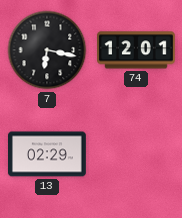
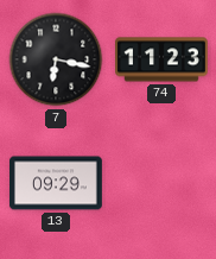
74: 12:01 -> 11:23
13: 02:29 -> 09:29
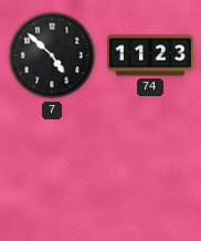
7: 6:17 -> 4:52
13: 09:29 -> none
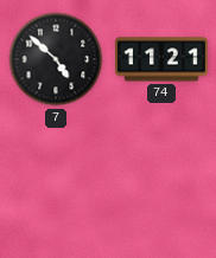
74: 11:23 -> 11:21
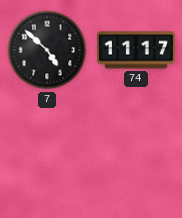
74: 11:21 -> 11:17
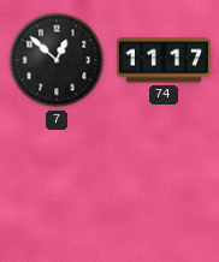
7: 4:52 -> 12:52
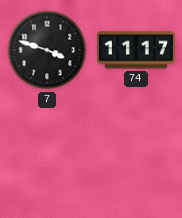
7: 12:52 -> 3:48
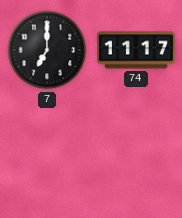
7: 3:48 -> 7:00
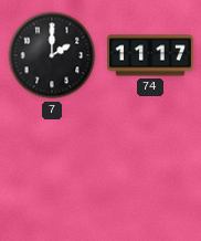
7: 7:00 -> 2:00
